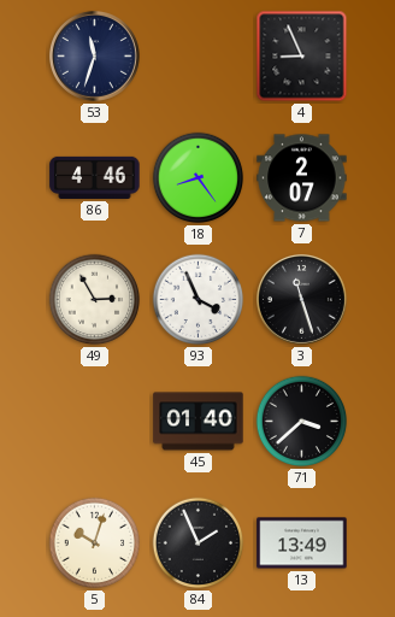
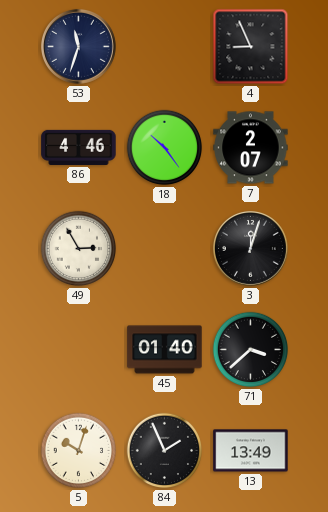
18: 8:24 -> 10:24
93: 3:56 -> none
3: 11:27 -> 12:03
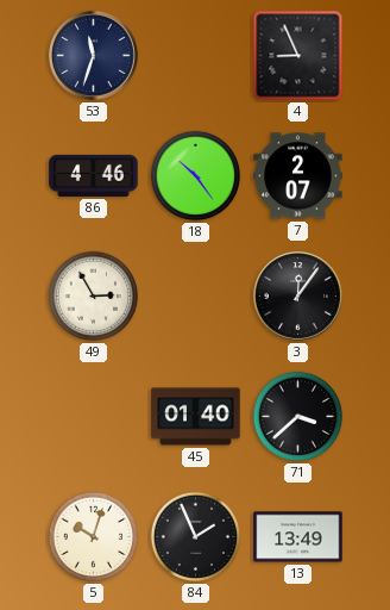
3: 12:03 -> 12:06
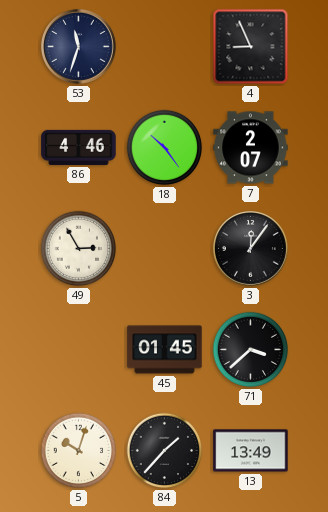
45: 01:40 -> 01:45
84: 1:56 -> 1:37
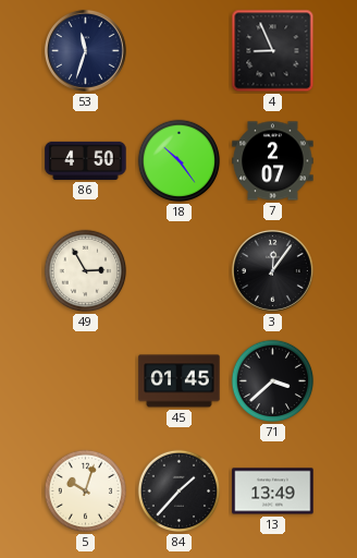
86: 4:46 -> 4:50
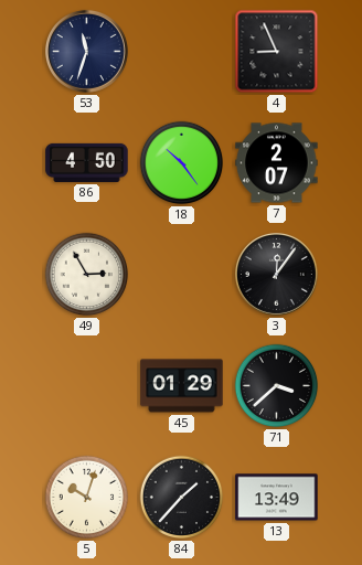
45: 01:45 -> 01:29
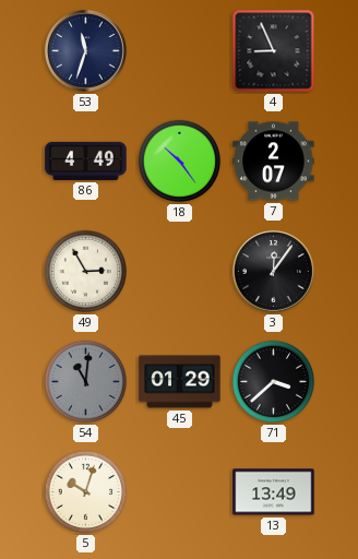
86: 4:50 -> 4:49
54: none -> 11:01
84: 1:37 -> none
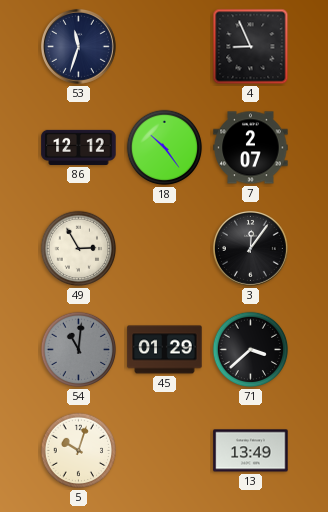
86: 4:49 -> 12:12
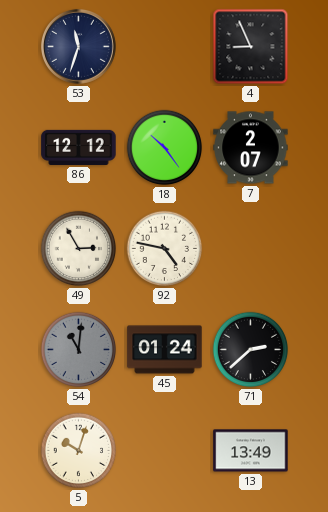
92: none -> 4:47
3: 12:06 -> none
45: 01:29 -> 01:24
71: 3:38 -> 2:38
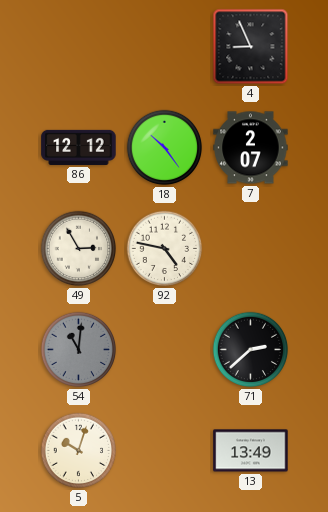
53: 11:33 -> none
45: 01:24 -> none
